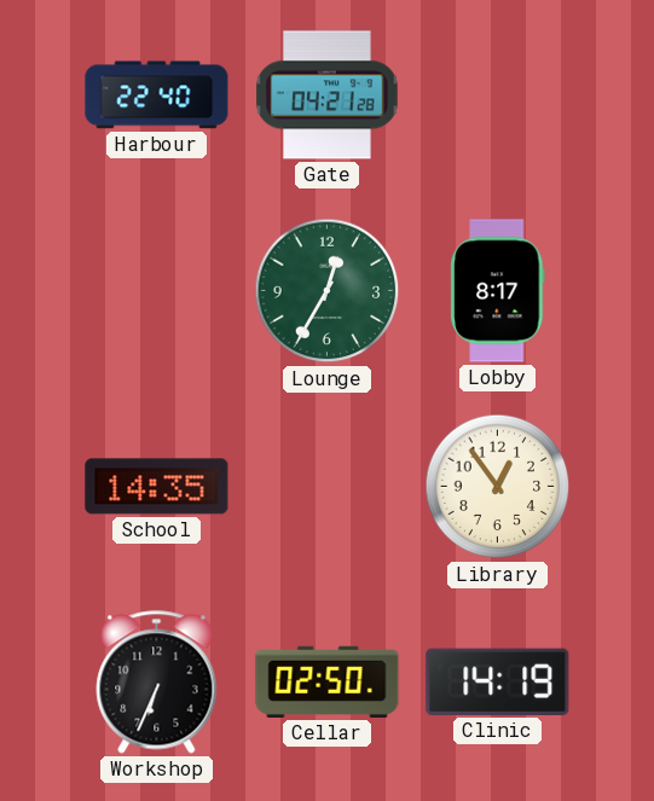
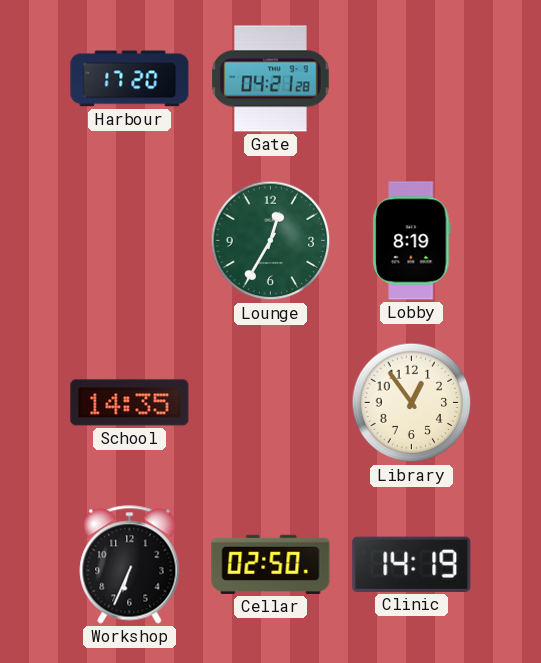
Harbour: 22:40 -> 17:20
Lobby: 8:17 -> 8:19
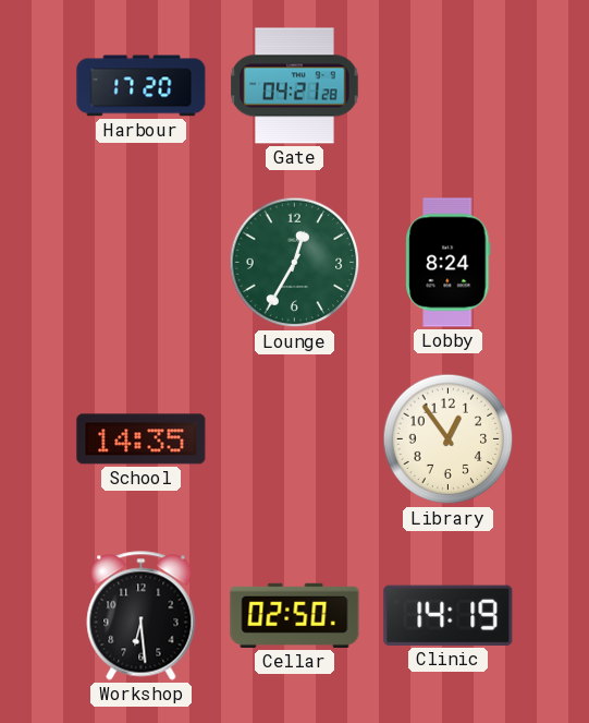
Lobby: 8:19 -> 8:24
Workshop: 6:34 -> 6:29
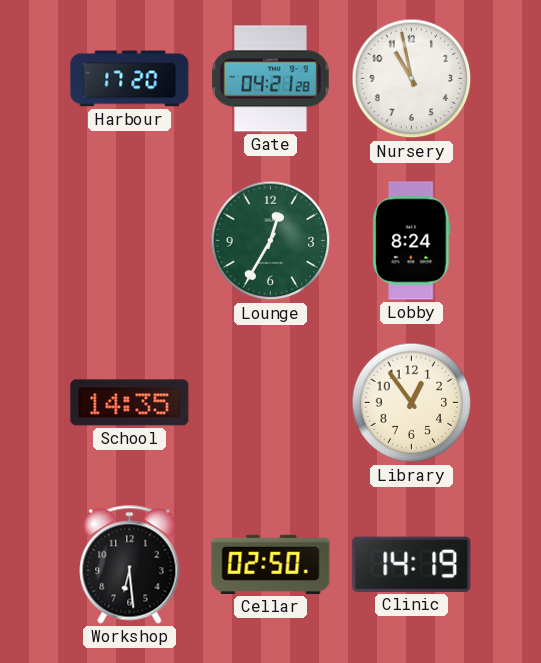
Nursery: none -> 10:58
